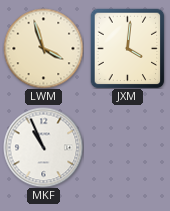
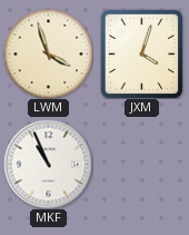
JXM: 4:01 -> 4:03
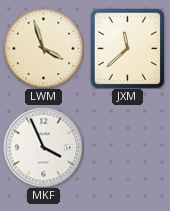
JXM: 4:03 -> 11:38
MKF: 10:56 -> 3:56
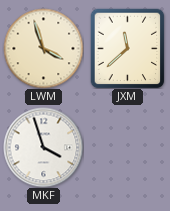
MKF: 3:56 -> 3:57
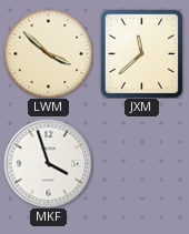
LWM: 3:57 -> 3:52
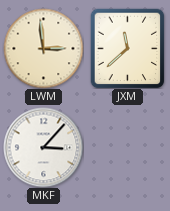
LWM: 3:52 -> 2:59
MKF: 3:57 -> 3:07
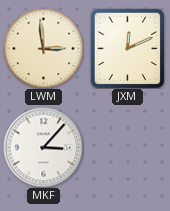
JXM: 11:38 -> 12:11
